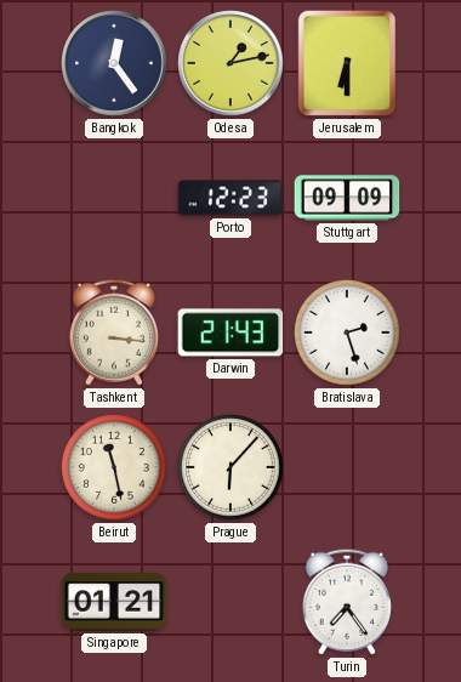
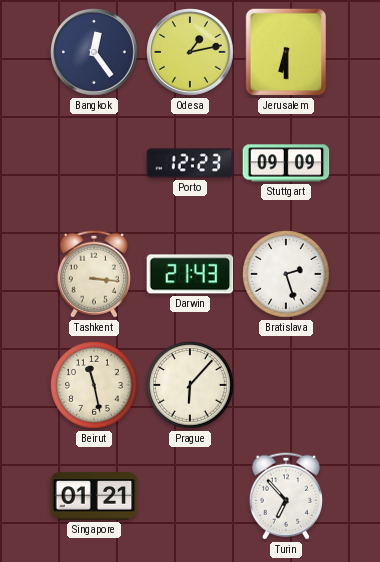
Turin: 7:24 -> 6:53
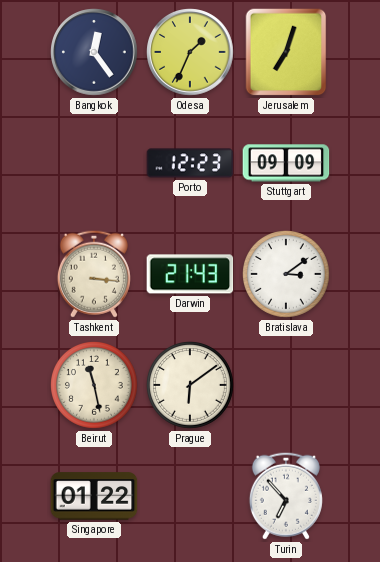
Odesa: 1:13 -> 1:34
Jerusalem: 6:30 -> 7:03
Bratislava: 2:27 -> 3:09
Prague: 6:07 -> 6:09
Singapore: 01:21 -> 01:22
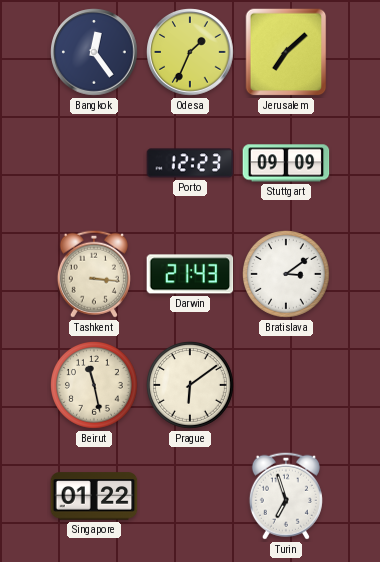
Jerusalem: 7:03 -> 7:08
Turin: 6:53 -> 6:57
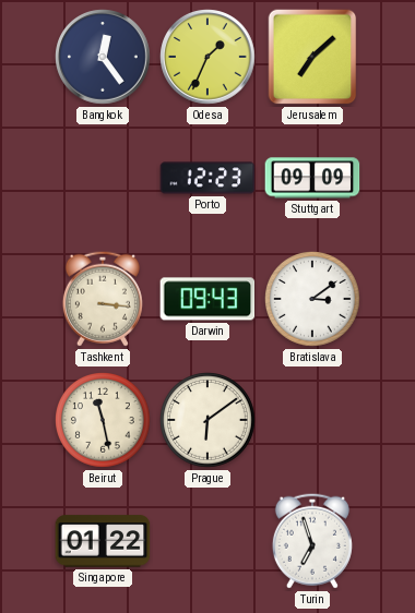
Darwin: 21:43 -> 09:43
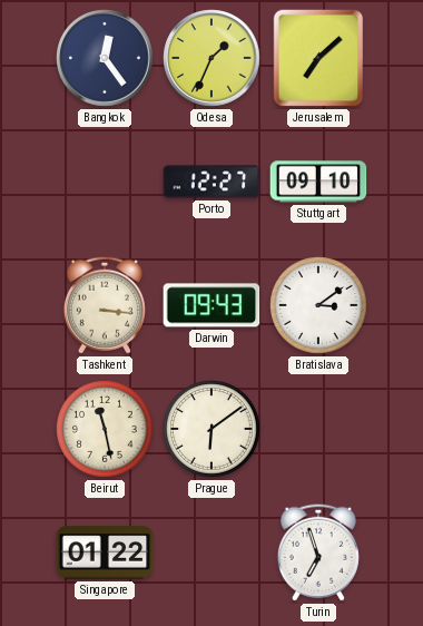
Porto: 12:23 -> 12:27
Stuttgart: 09:09 -> 09:10
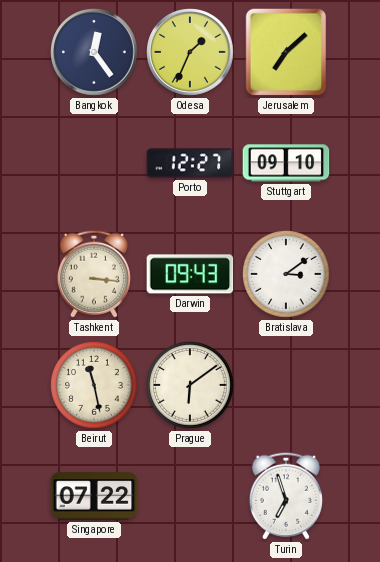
Singapore: 01:22 -> 07:22
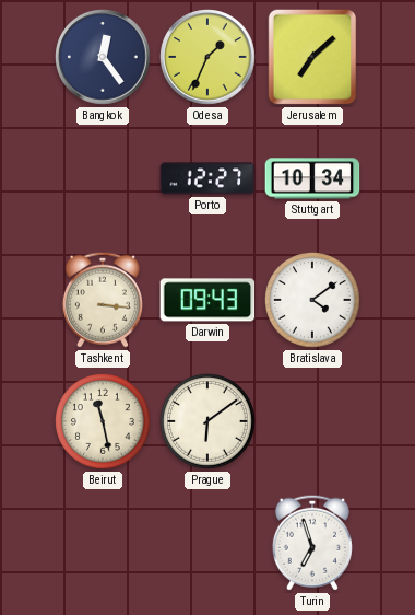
Stuttgart: 09:10 -> 10:34
Bratislava: 3:09 -> 4:09
Singapore: 07:22 -> none
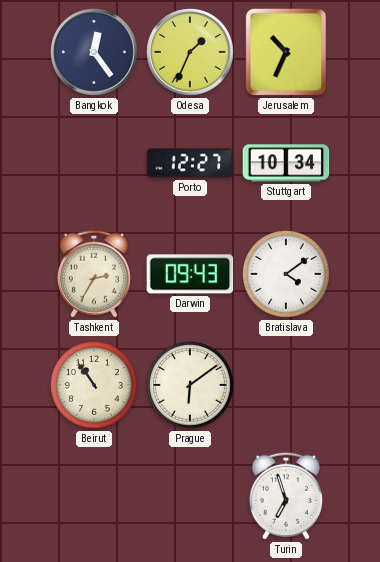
Jerusalem: 7:08 -> 10:34
Tashkent: 3:16 -> 2:35
Beirut: 11:28 -> 10:54
